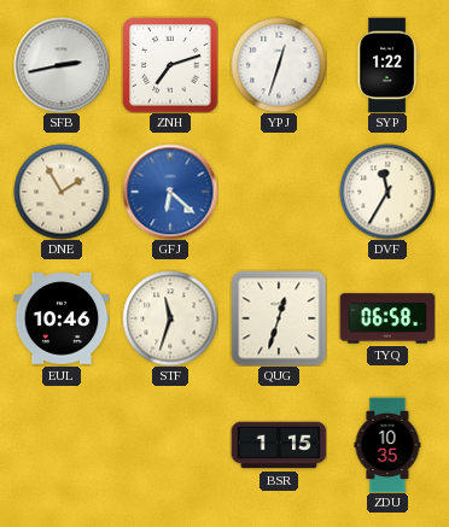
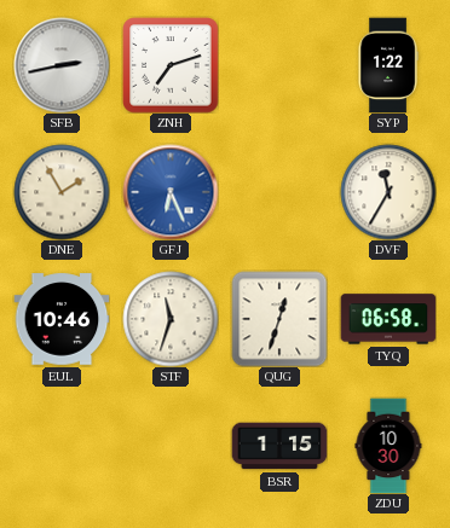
YPJ: 12:33 -> none
GFJ: 6:22 -> 6:26
ZDU: 10:35 -> 10:30
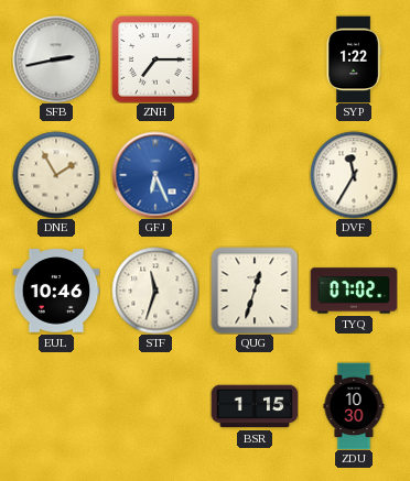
ZNH: 7:12 -> 7:15
TYQ: 06:58 -> 07:02
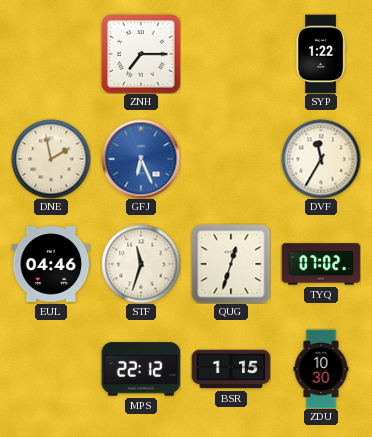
SFB: 2:43 -> none
DNE: 1:55 -> 1:58
EUL: 10:46 -> 04:46
MPS: none -> 22:12
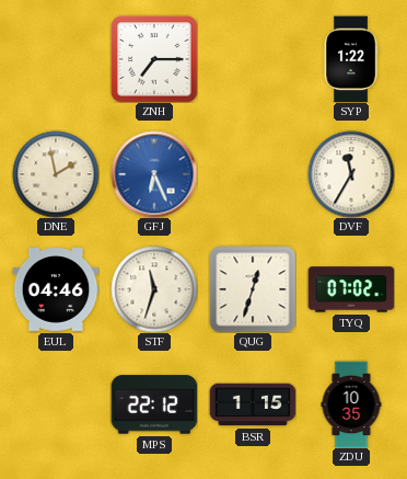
ZDU: 10:30 -> 10:35
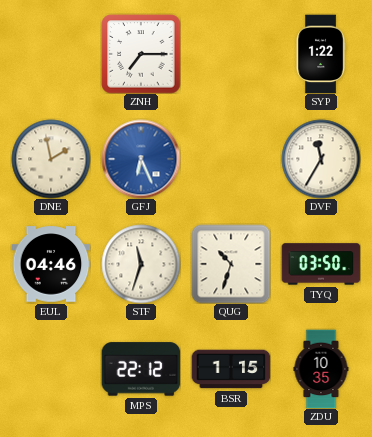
QUG: 12:33 -> 10:33
TYQ: 07:02 -> 03:50
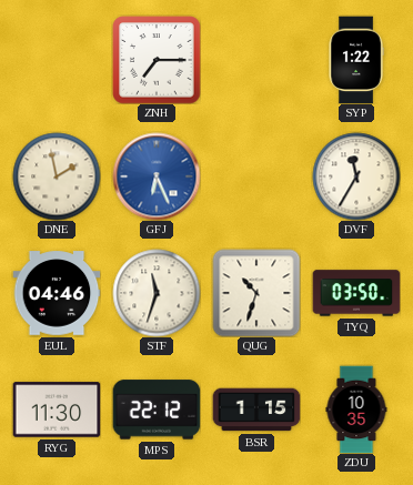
RYG: none -> 11:30
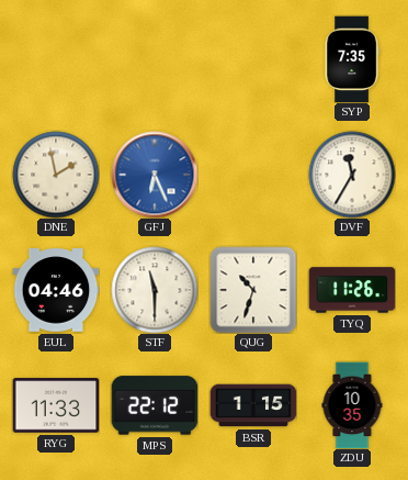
ZNH: 7:15 -> none
SYP: 1:22 -> 7:35
STF: 11:33 -> 11:30
TYQ: 03:50 -> 11:26
RYG: 11:30 -> 11:33
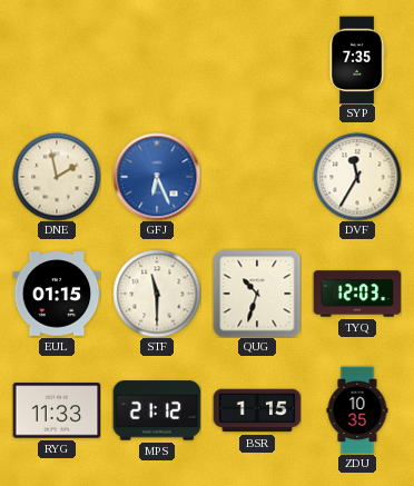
EUL: 04:46 -> 01:15
TYQ: 11:26 -> 12:03
MPS: 22:12 -> 21:12
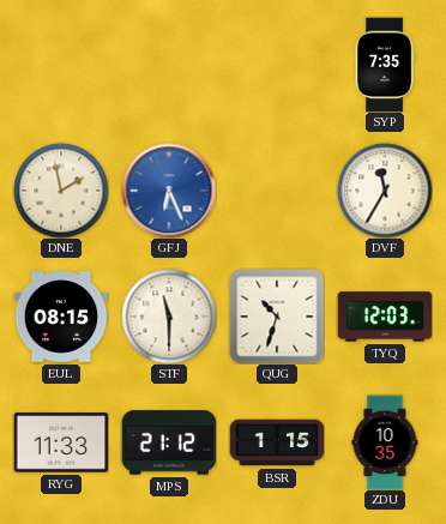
EUL: 01:15 -> 08:15
